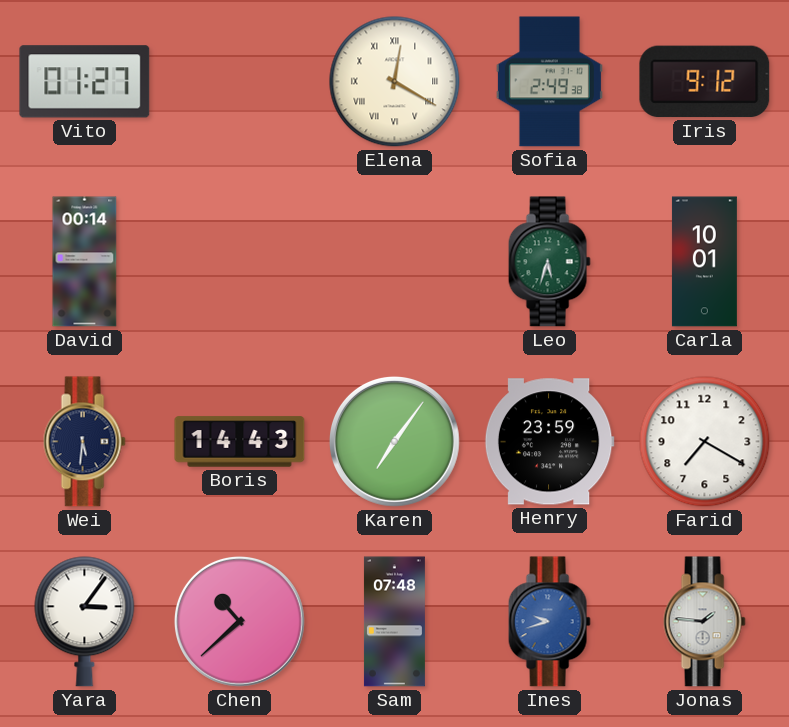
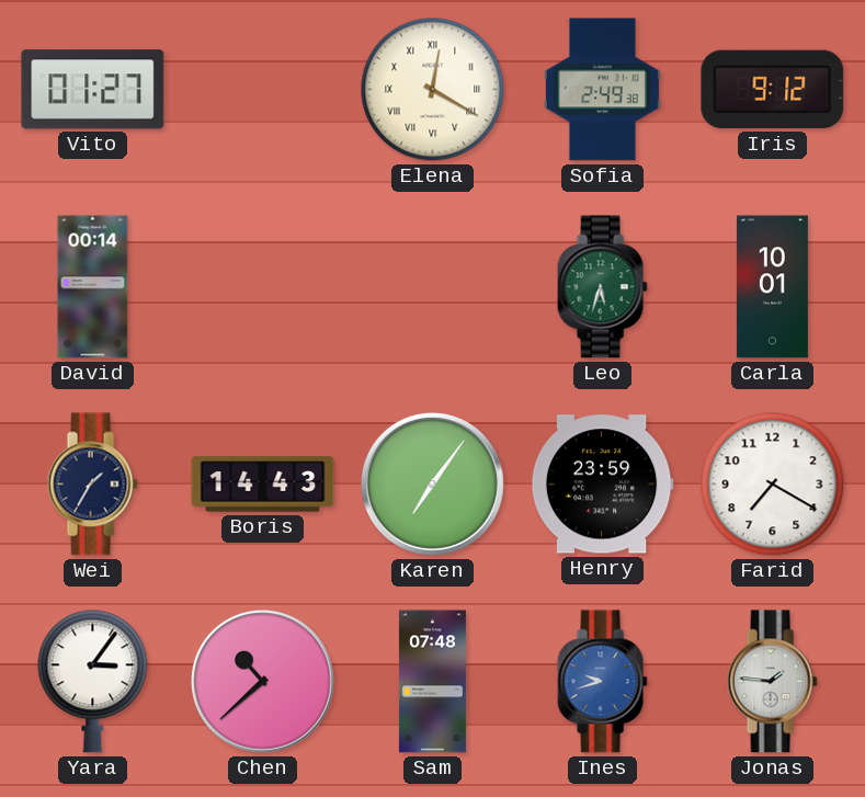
Wei: 5:31 -> 1:35
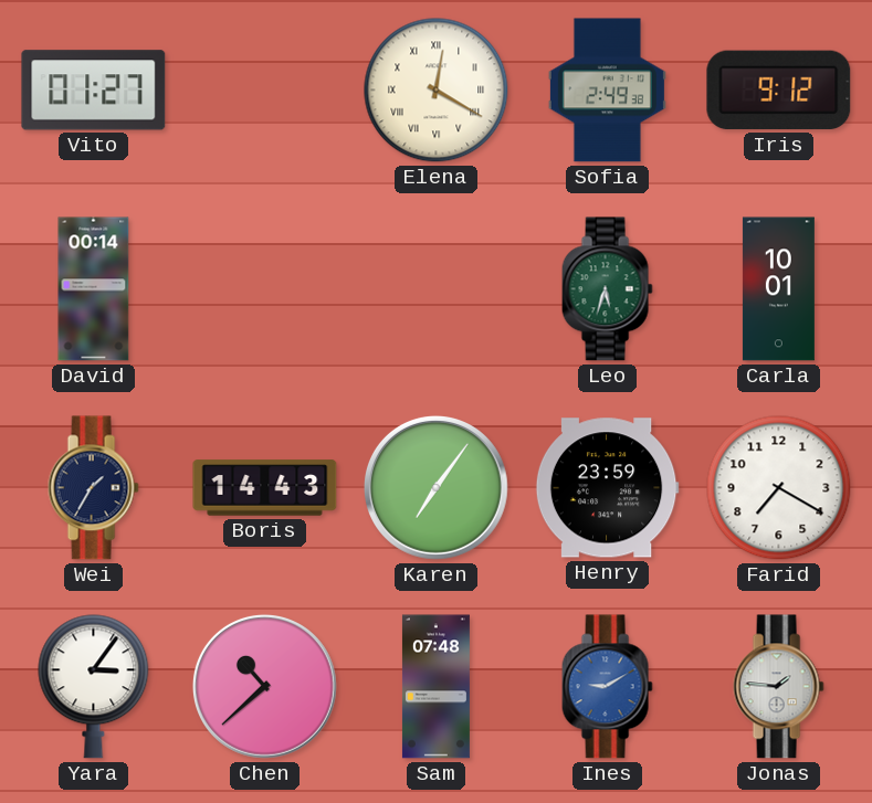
Ines: 9:42 -> 9:10
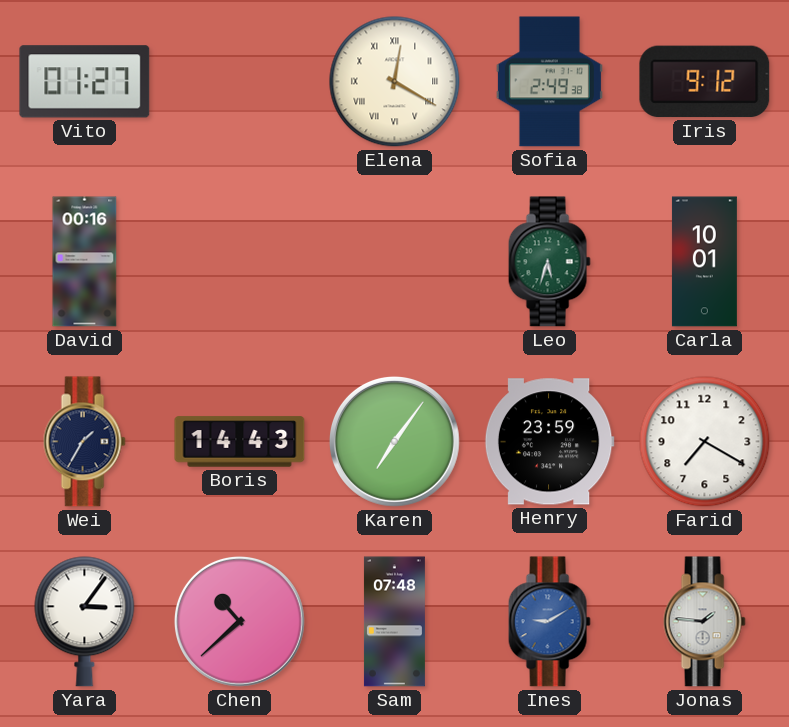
David: 00:14 -> 00:16
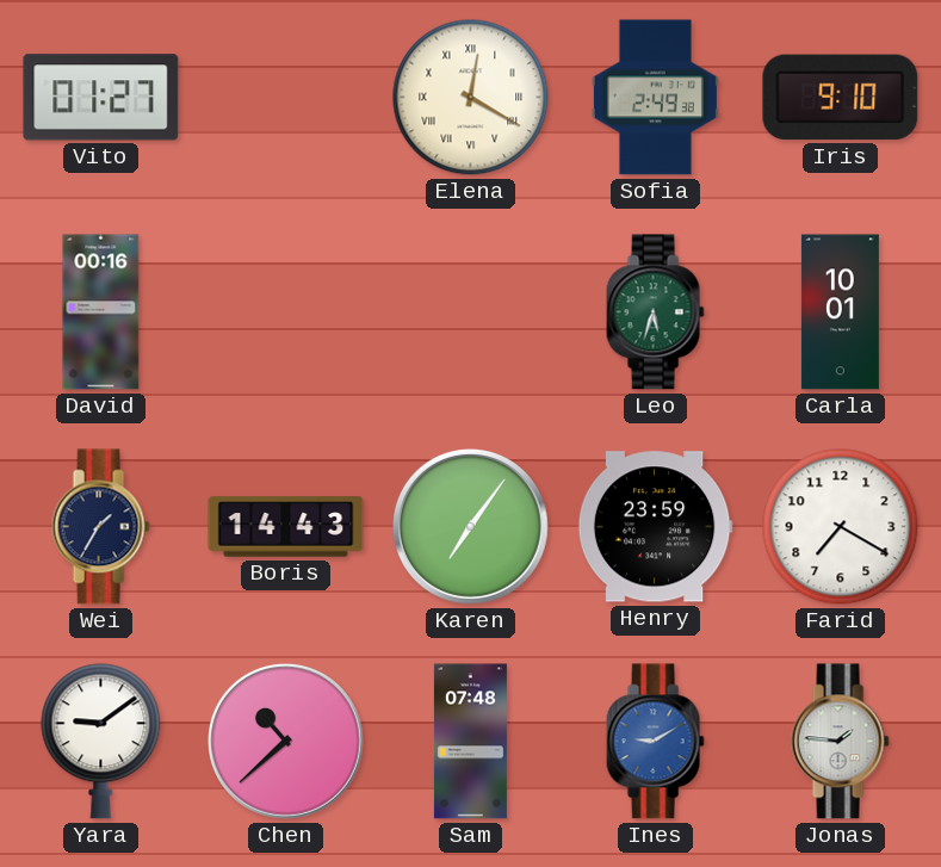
Iris: 9:12 -> 9:10
Yara: 3:06 -> 9:09
